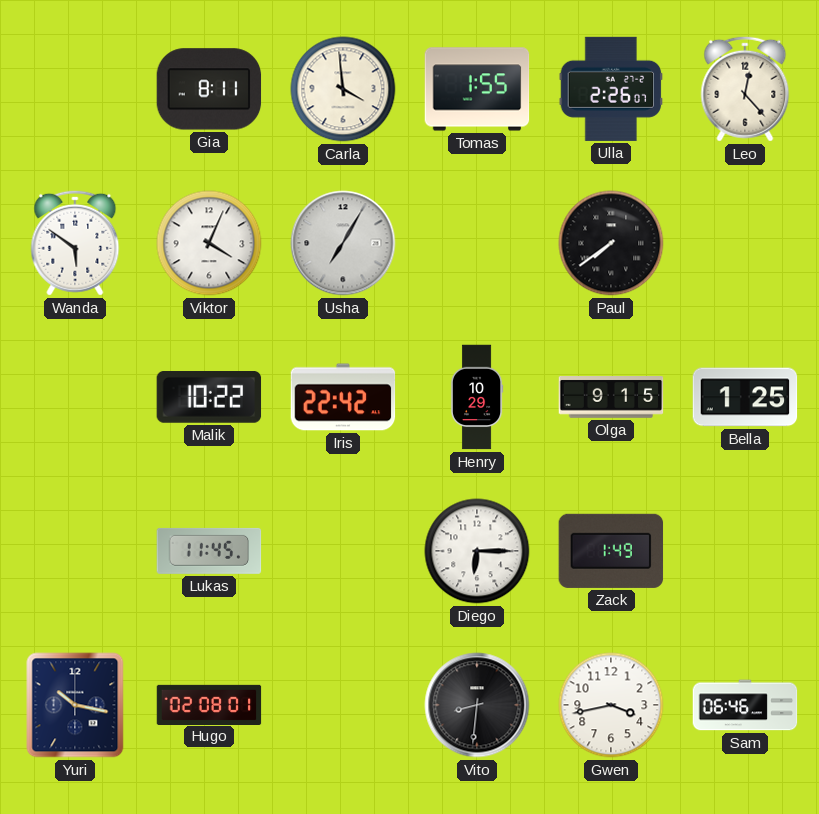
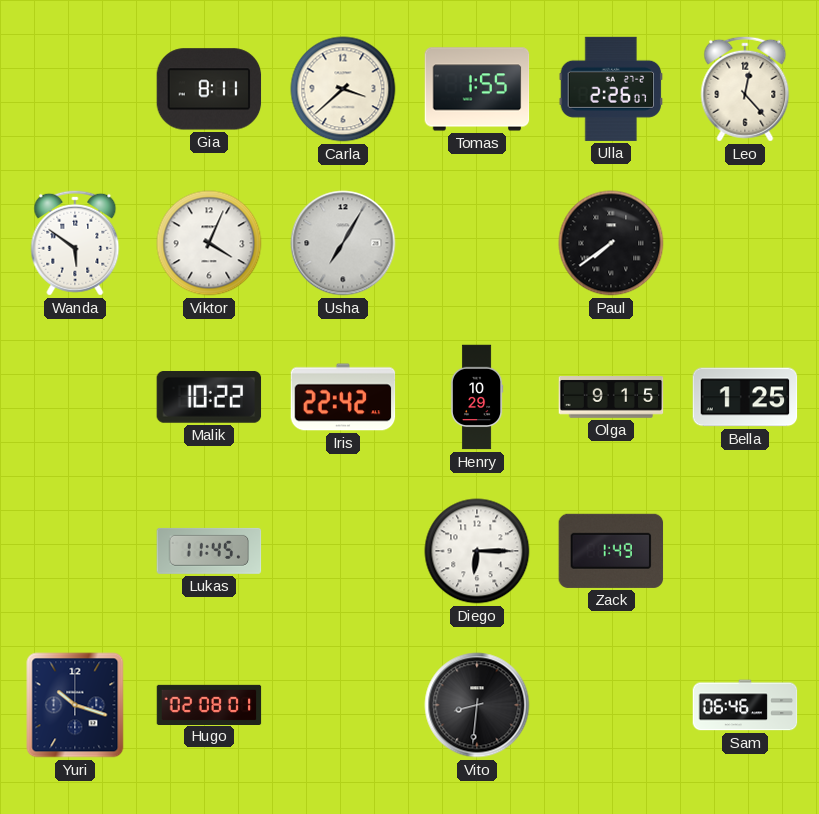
Carla: 3:59 -> 3:38
Yuri: 10:17 -> 10:18
Gwen: 3:43 -> none
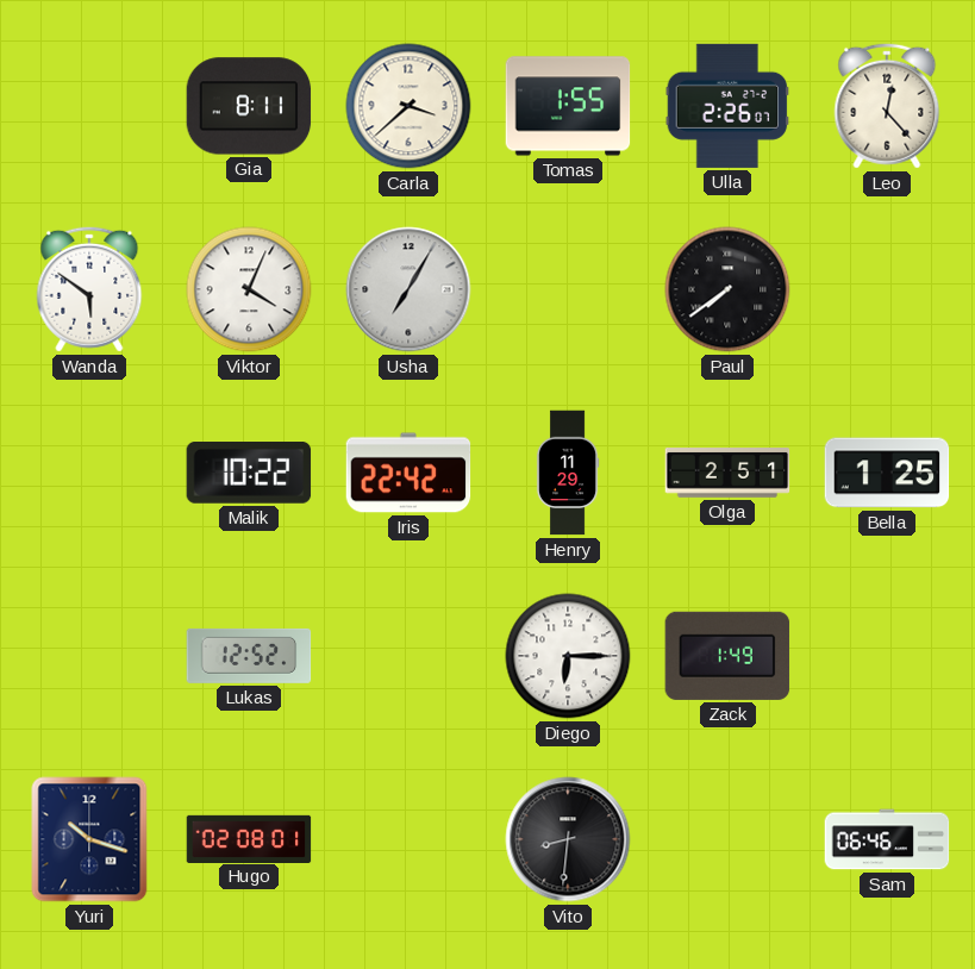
Henry: 10:29 -> 11:29
Olga: 9:15 -> 2:51
Lukas: 11:45 -> 12:52
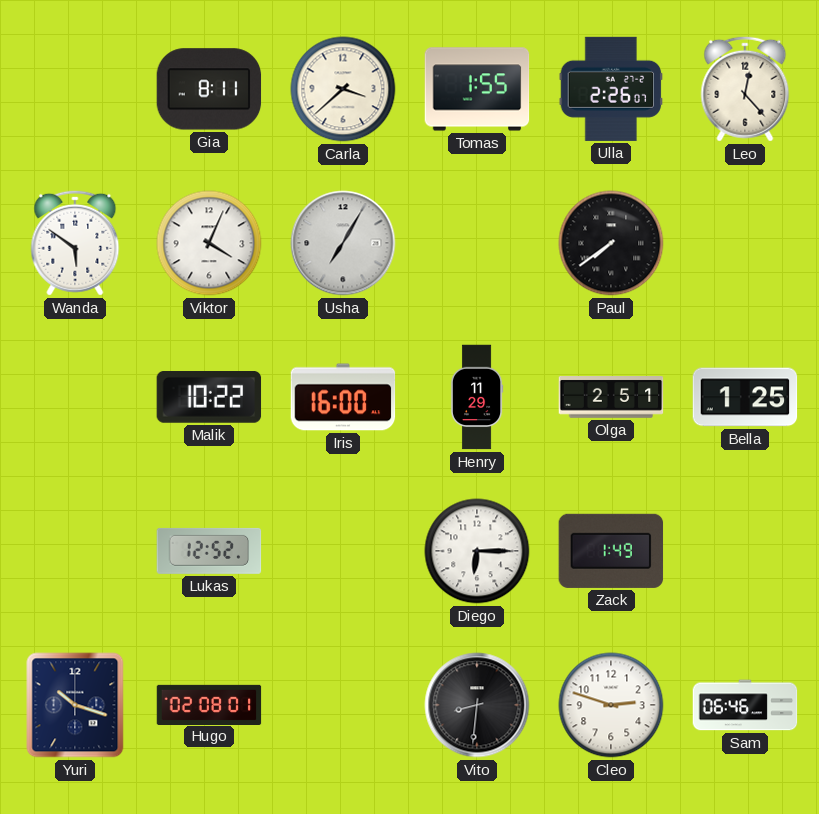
Iris: 22:42 -> 16:00
Cleo: none -> 2:48
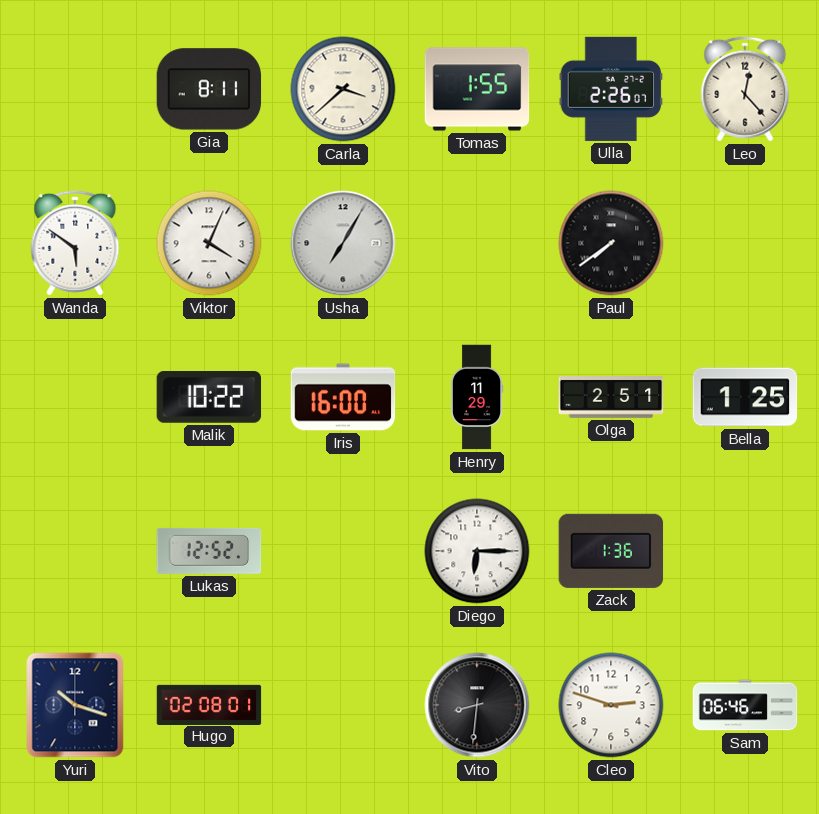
Zack: 1:49 -> 1:36
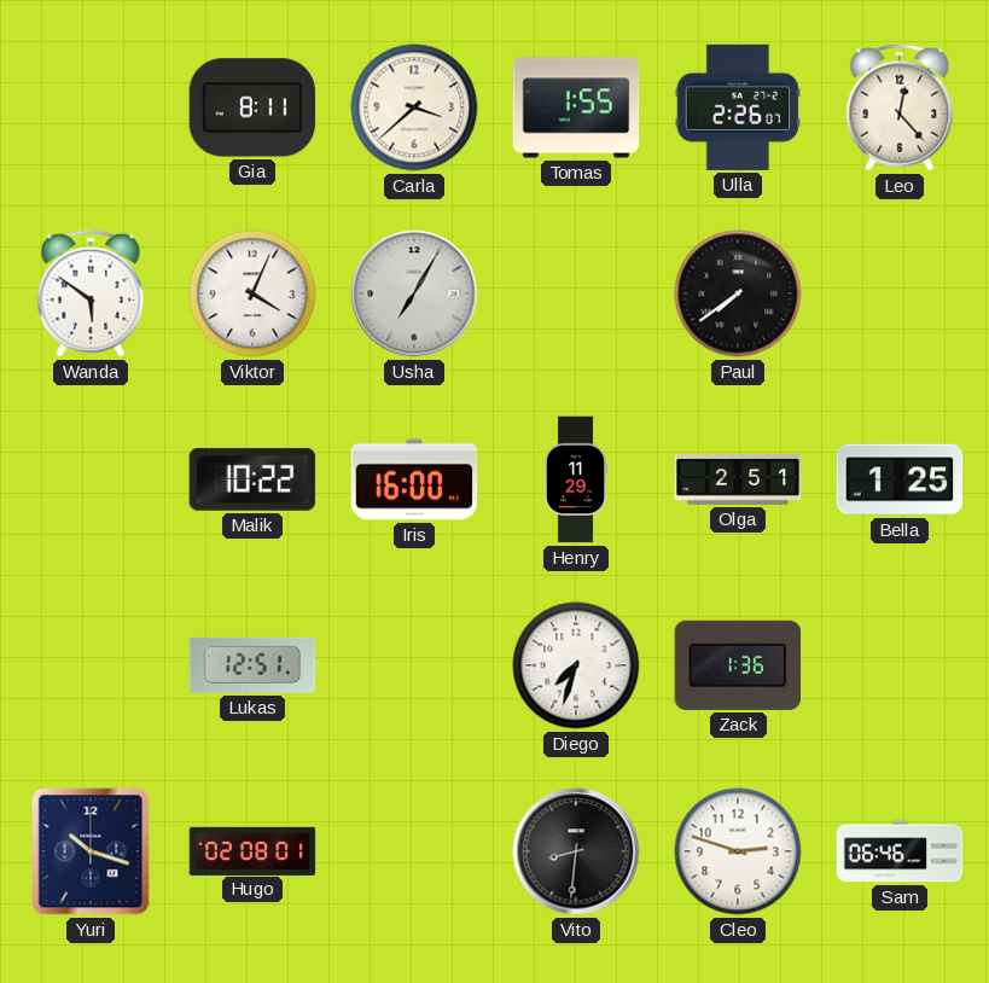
Lukas: 12:52 -> 12:51
Diego: 6:15 -> 7:33
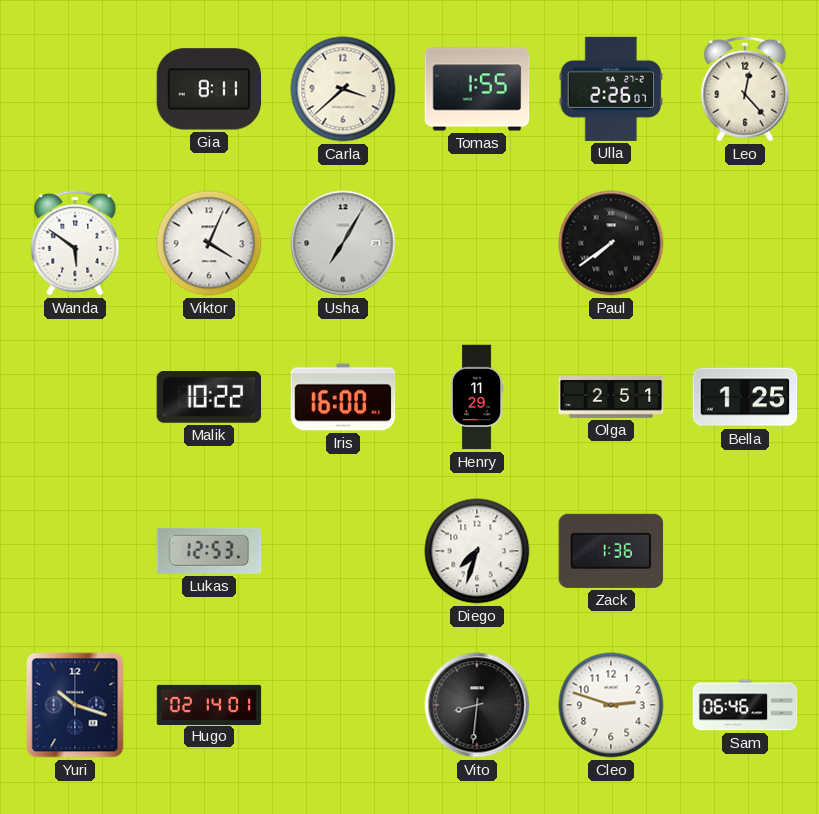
Lukas: 12:51 -> 12:53
Hugo: 02:08 -> 02:14
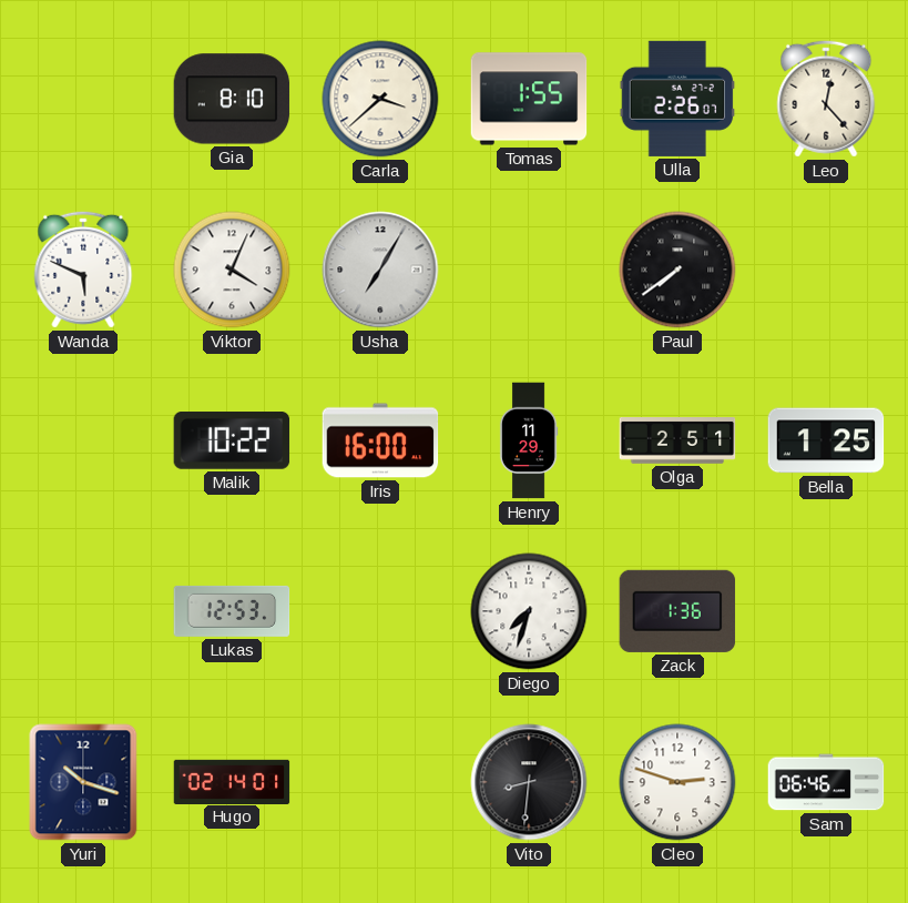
Gia: 8:11 -> 8:10
Wanda: 5:51 -> 5:49
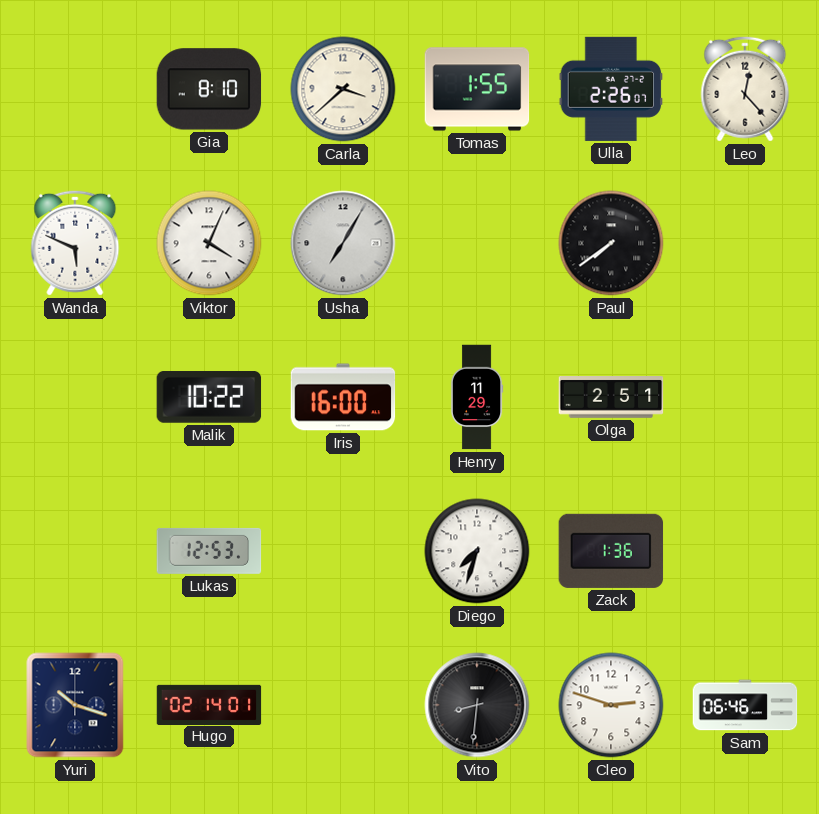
Bella: 1:25 -> none
